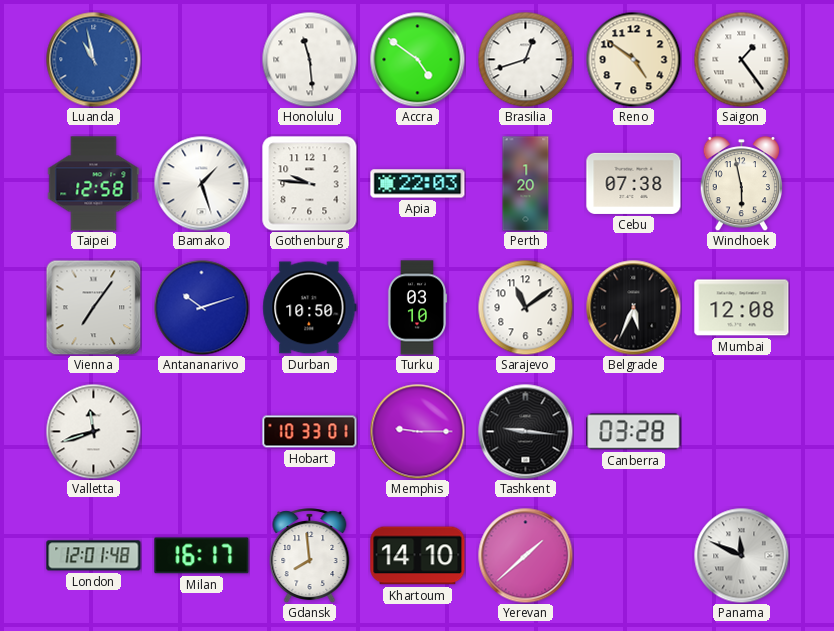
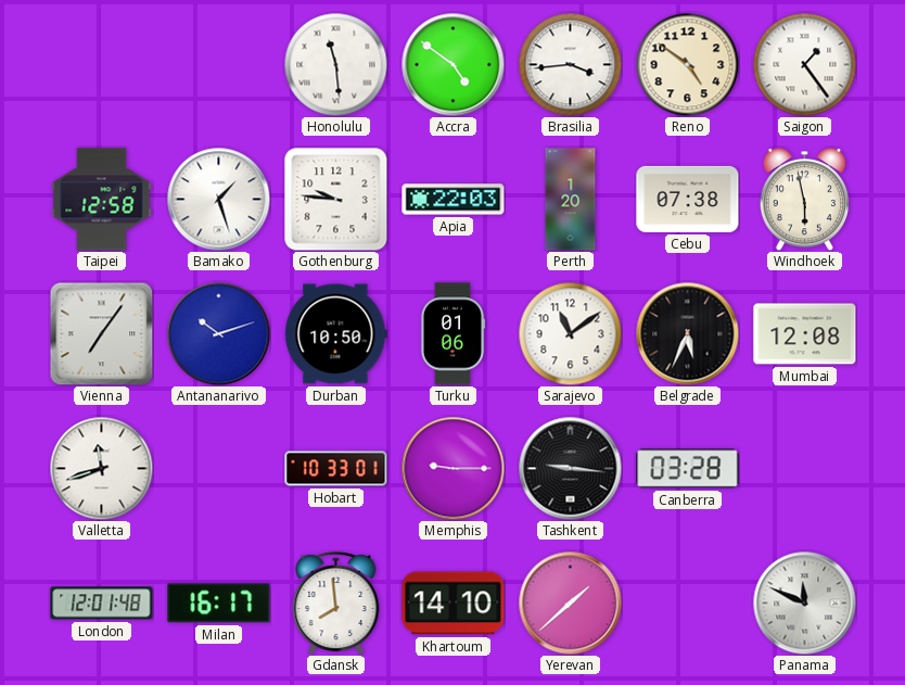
Luanda: 10:58 -> none
Brasilia: 12:42 -> 3:44
Turku: 03:10 -> 01:06
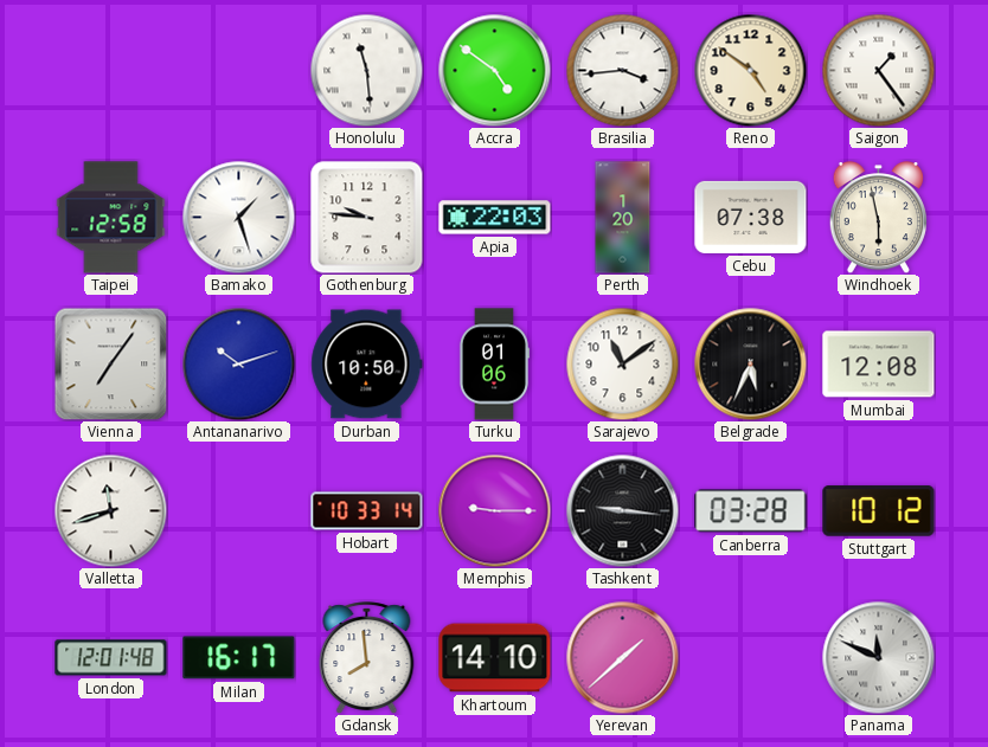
Hobart: 10:33:01 -> 10:33:14
Stuttgart: none -> 10:12
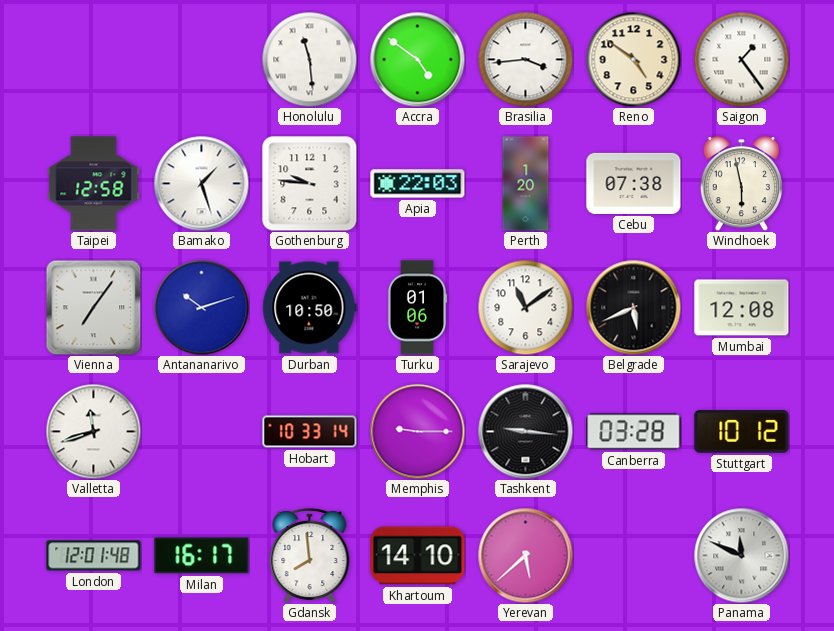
Belgrade: 5:34 -> 5:41
Yerevan: 1:38 -> 5:38
